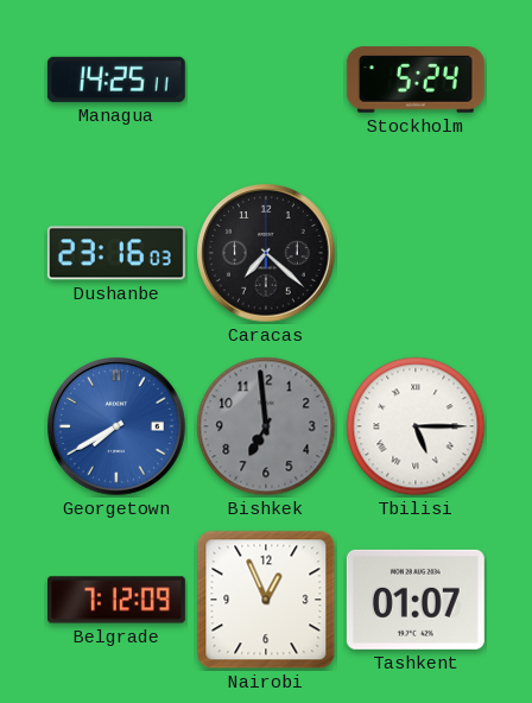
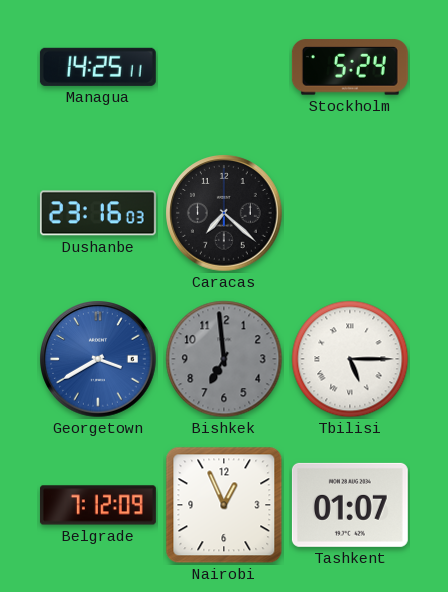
Georgetown: 7:40 -> 3:40
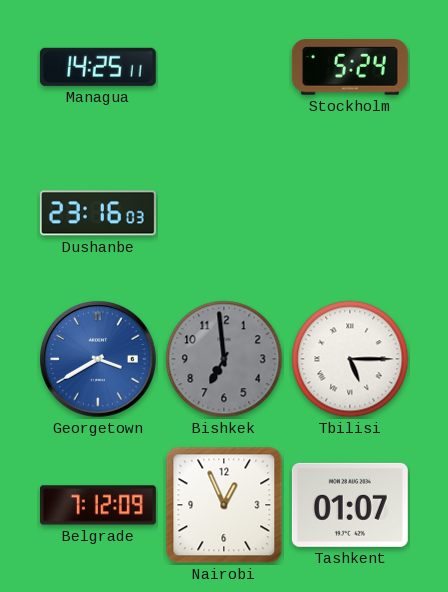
Caracas: 7:22 -> none
